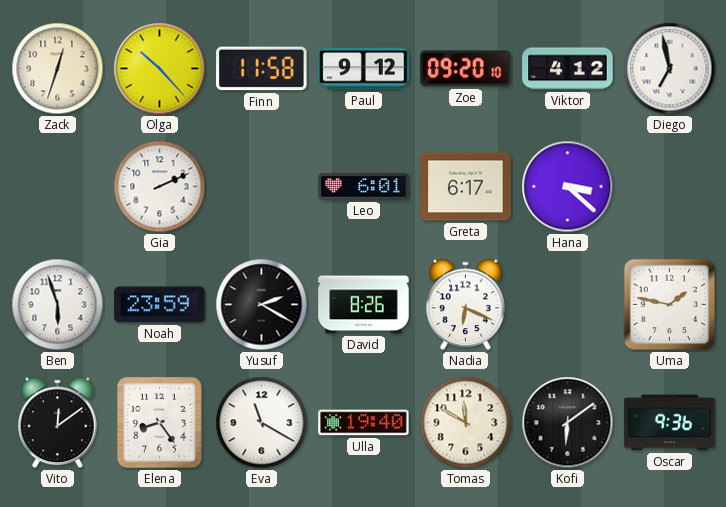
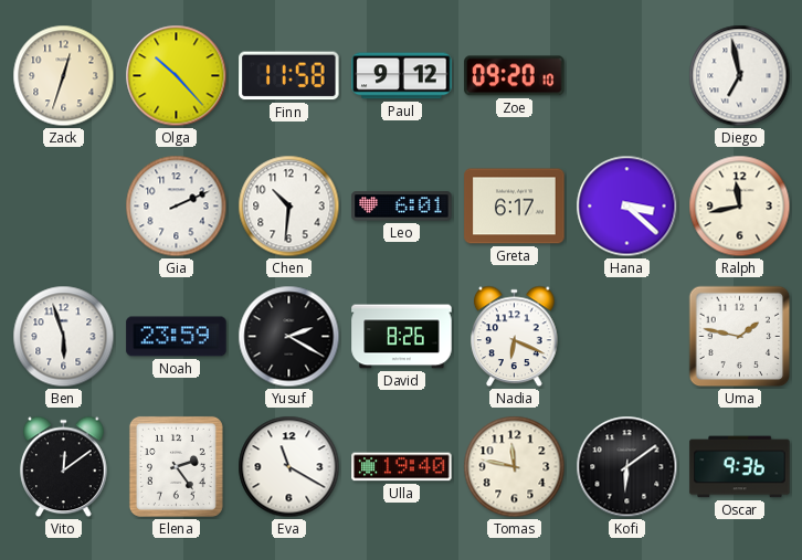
Viktor: 4:12 -> none
Chen: none -> 10:31
Ralph: none -> 11:43
Elena: 8:24 -> 2:24
Tomas: 11:50 -> 11:47
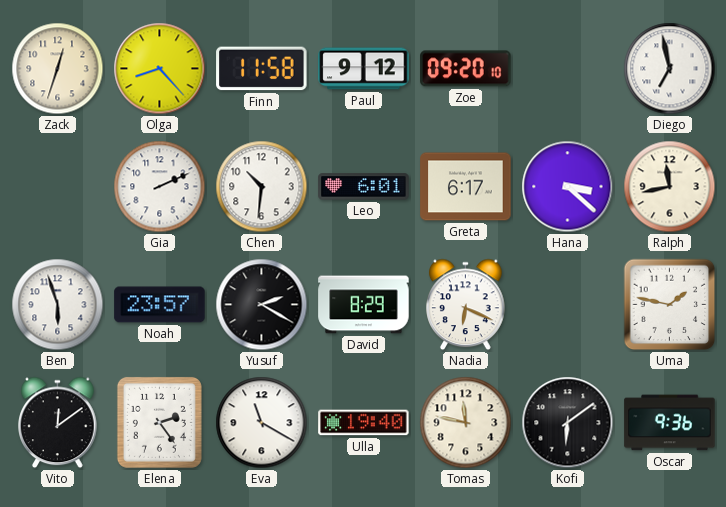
Olga: 10:23 -> 8:23
Noah: 23:59 -> 23:57
David: 8:26 -> 8:29
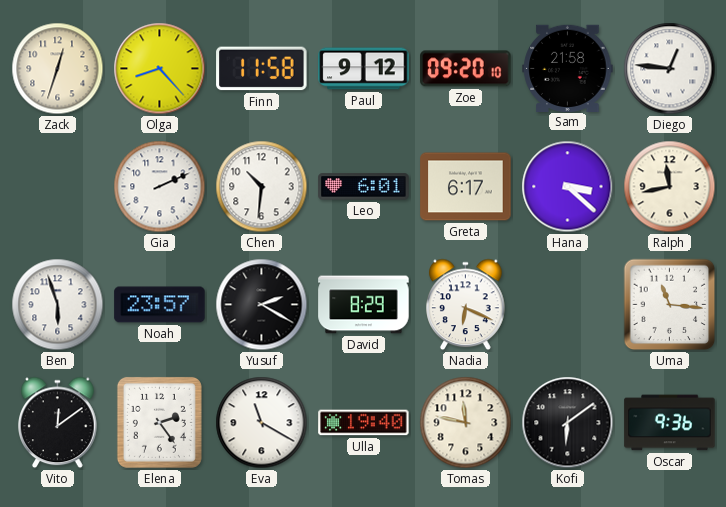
Sam: none -> 21:58
Diego: 6:58 -> 12:46
Uma: 1:47 -> 11:16
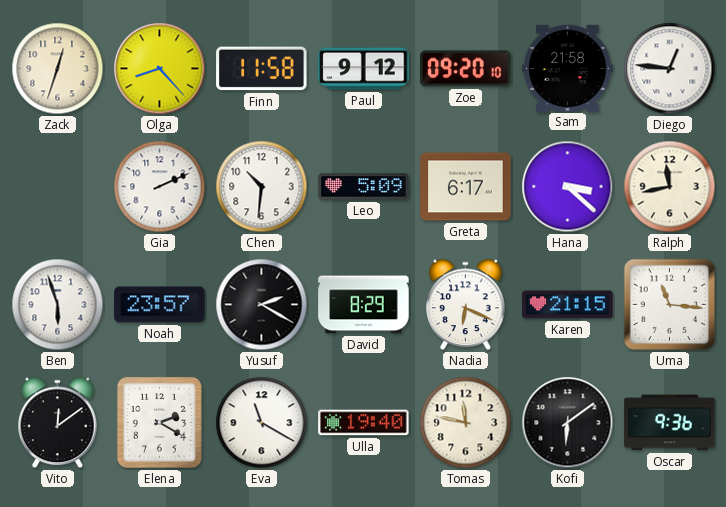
Leo: 6:01 -> 5:09
Karen: none -> 21:15
Elena: 2:24 -> 2:20
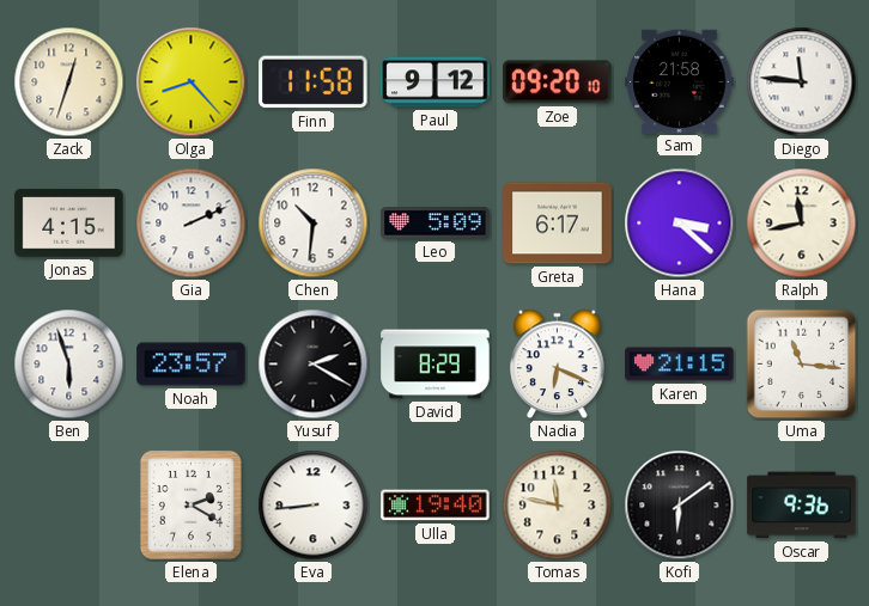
Diego: 12:46 -> 11:46
Jonas: none -> 4:15
Vito: 12:09 -> none
Eva: 11:20 -> 8:44
